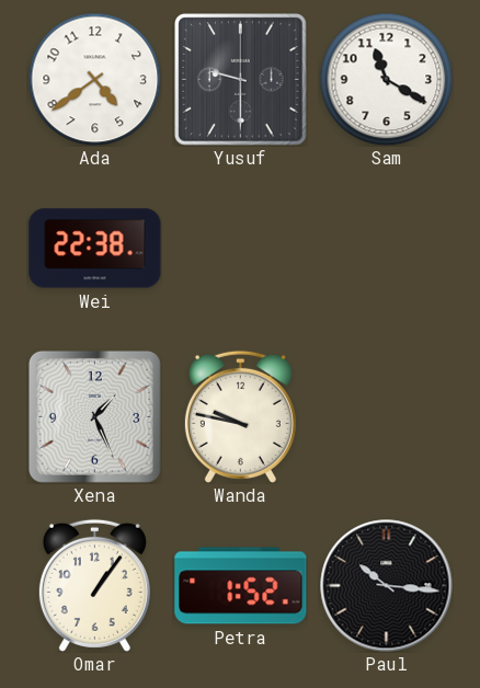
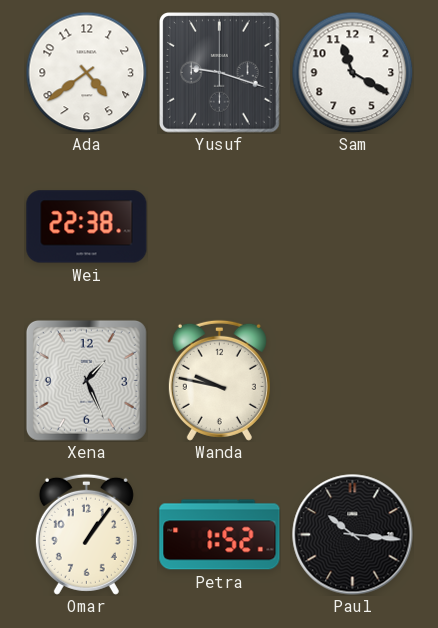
Yusuf: 9:30 -> 9:18
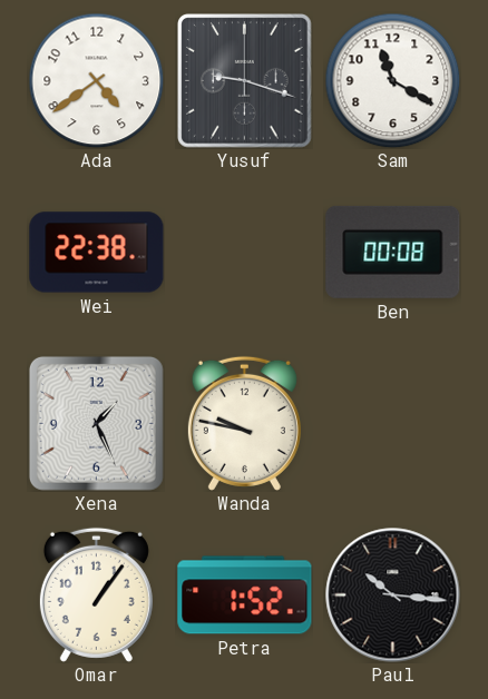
Ben: none -> 00:08
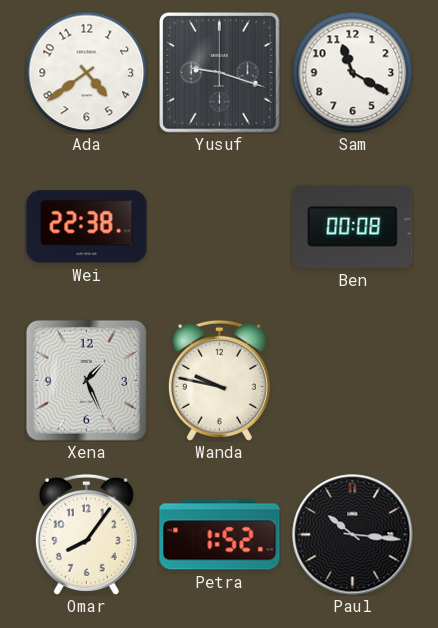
Omar: 1:06 -> 8:06
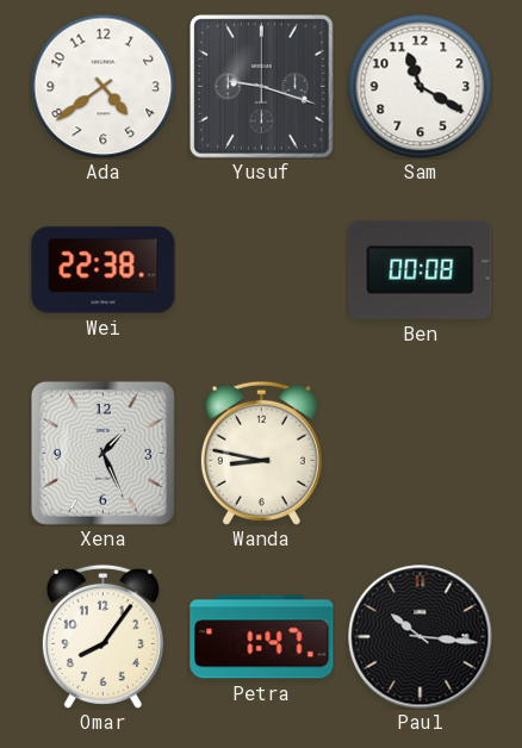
Wanda: 9:47 -> 8:47
Petra: 1:52 -> 1:47
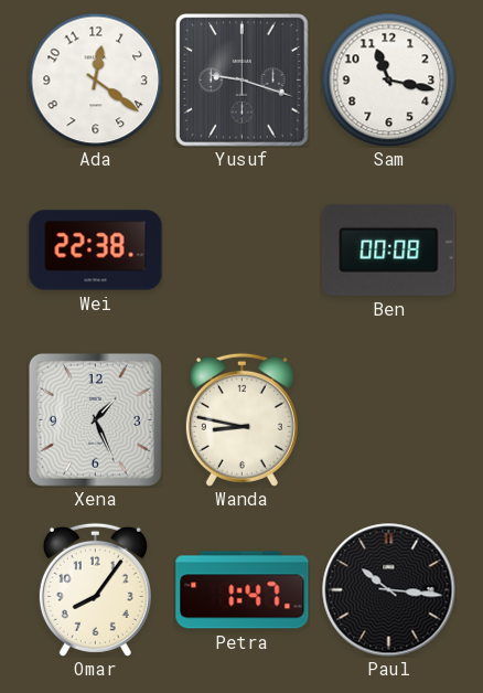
Ada: 4:39 -> 12:21
Sam: 11:20 -> 11:17
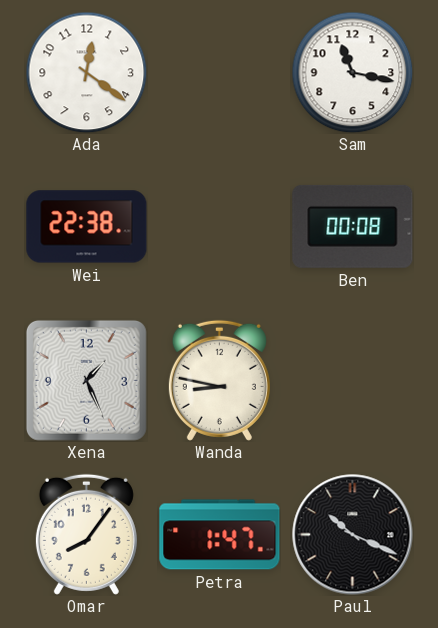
Yusuf: 9:18 -> none
Paul: 10:16 -> 10:19
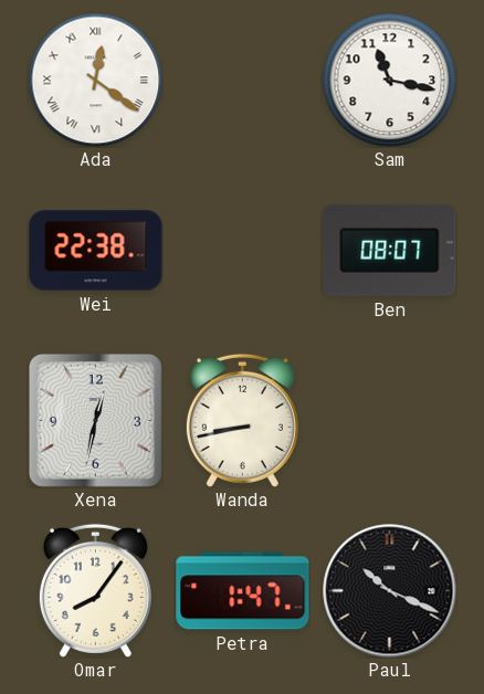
Ada numerals: Arabic -> Roman
Ben: 00:08 -> 08:07
Xena: 1:26 -> 12:32
Wanda: 8:47 -> 8:43
